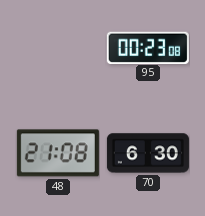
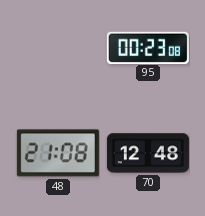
70: 6:30 -> 12:48
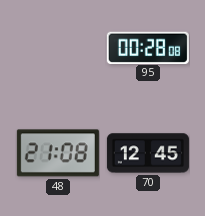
95: 00:23 -> 00:28
70: 12:48 -> 12:45
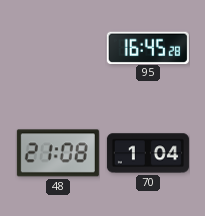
95: 00:28 -> 16:45
70: 12:45 -> 1:04
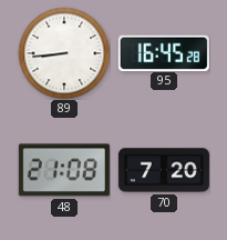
89: none -> 8:44
70: 1:04 -> 7:20
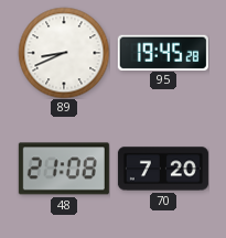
89: 8:44 -> 8:41
95: 16:45 -> 19:45
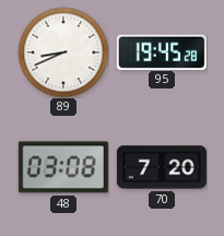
48: 21:08 -> 03:08
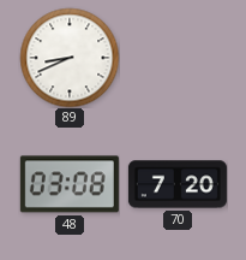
95: 19:45 -> none
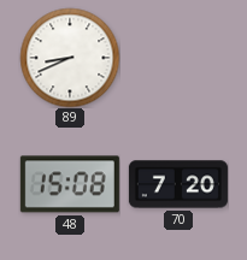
48: 03:08 -> 15:08
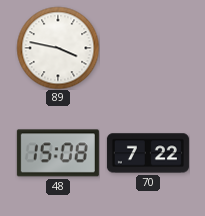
89: 8:41 -> 3:47
70: 7:20 -> 7:22
